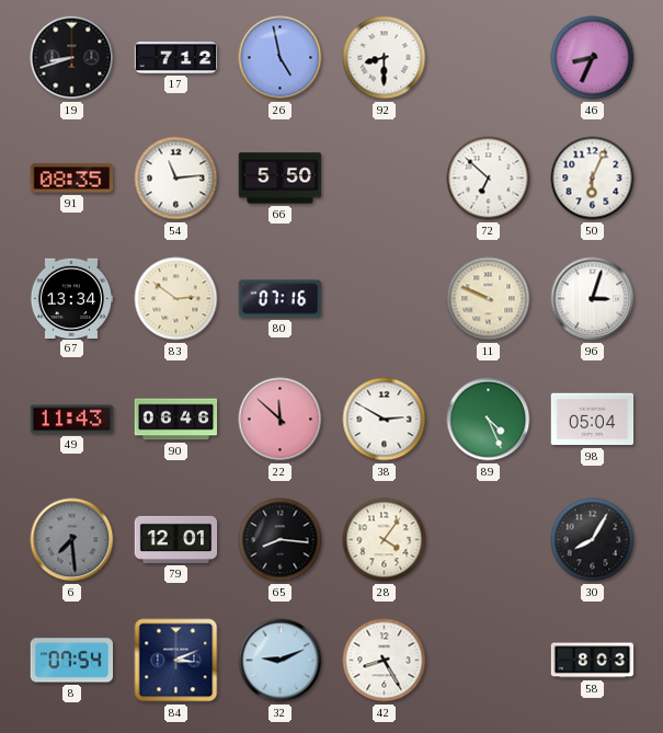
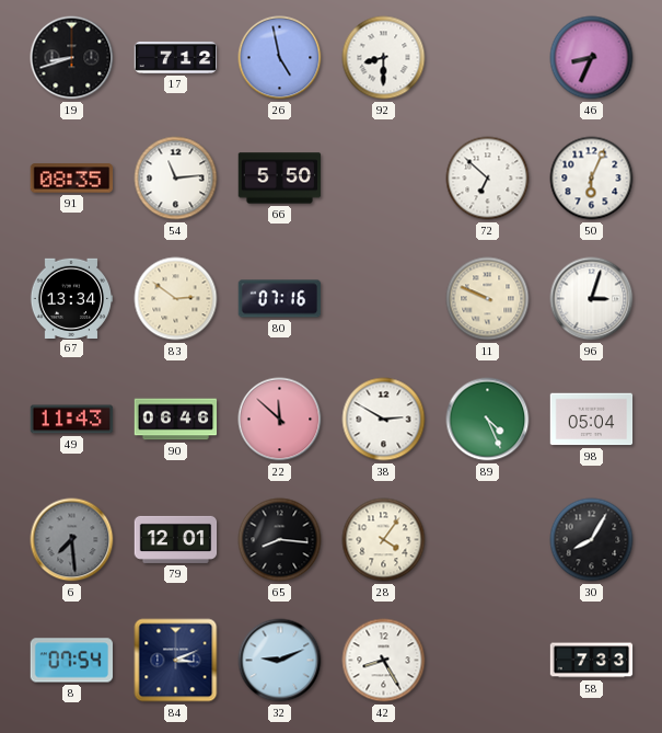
58: 8:03 -> 7:33
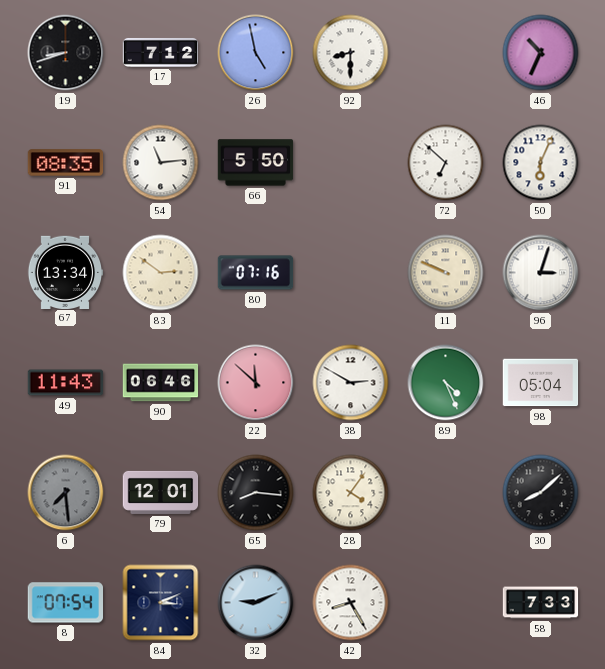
46: 8:34 -> 10:34
30: 8:05 -> 8:08
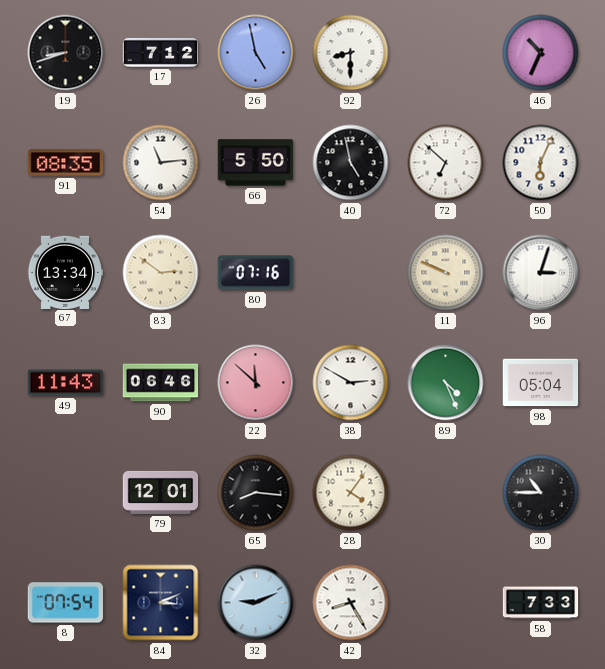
40: none -> 4:58
6: 7:29 -> none
30: 8:08 -> 10:45
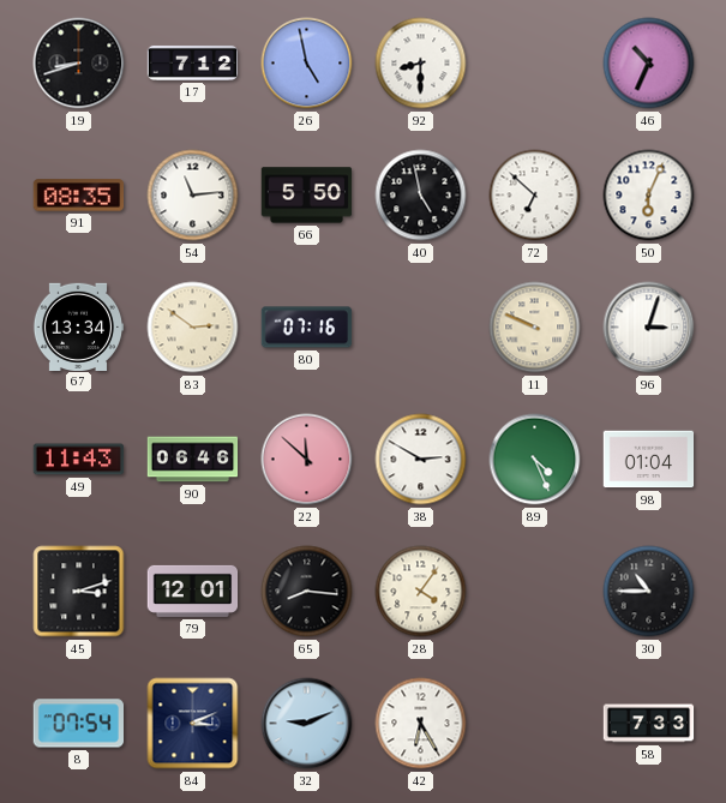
98: 05:04 -> 01:04
45: none -> 3:12
42: 8:25 -> 6:25
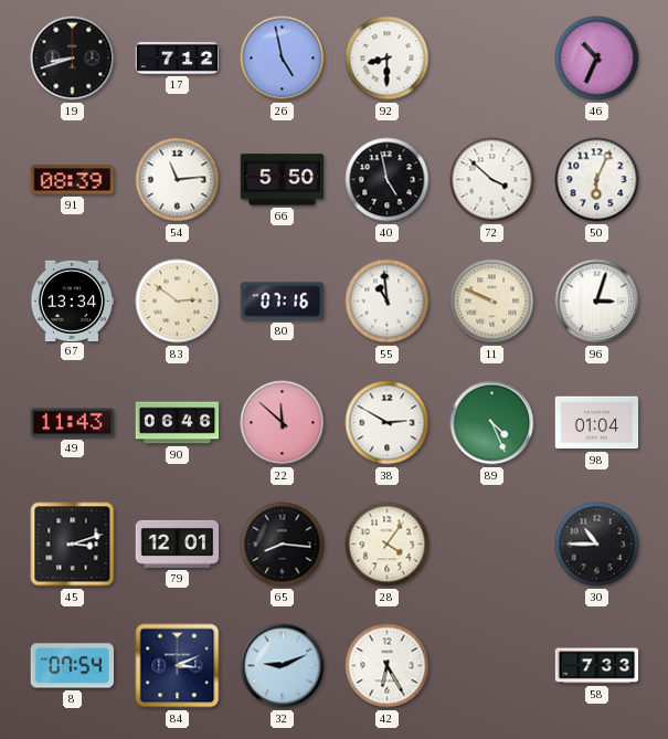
91: 08:35 -> 08:39
72: 6:52 -> 3:52
55: none -> 10:59
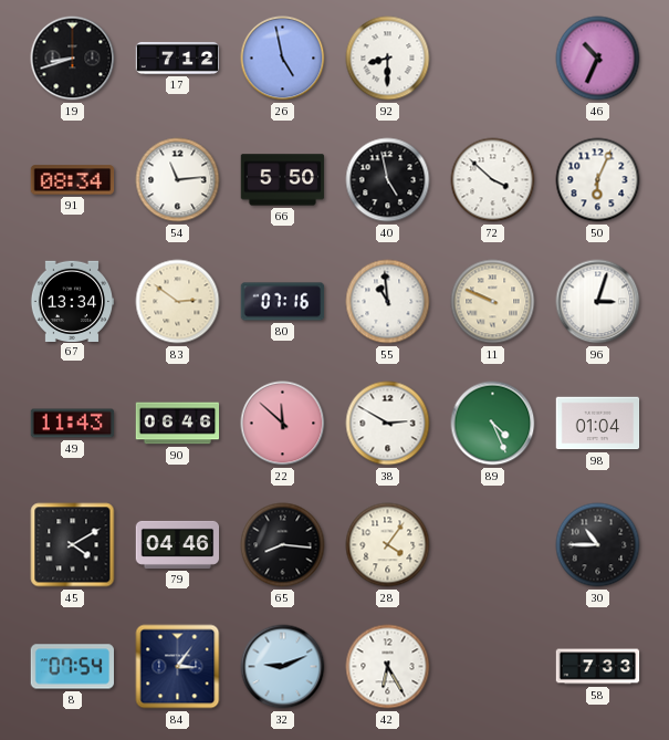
91: 08:39 -> 08:34
45: 3:12 -> 4:10
79: 12:01 -> 04:46
84: 3:11 -> 3:06
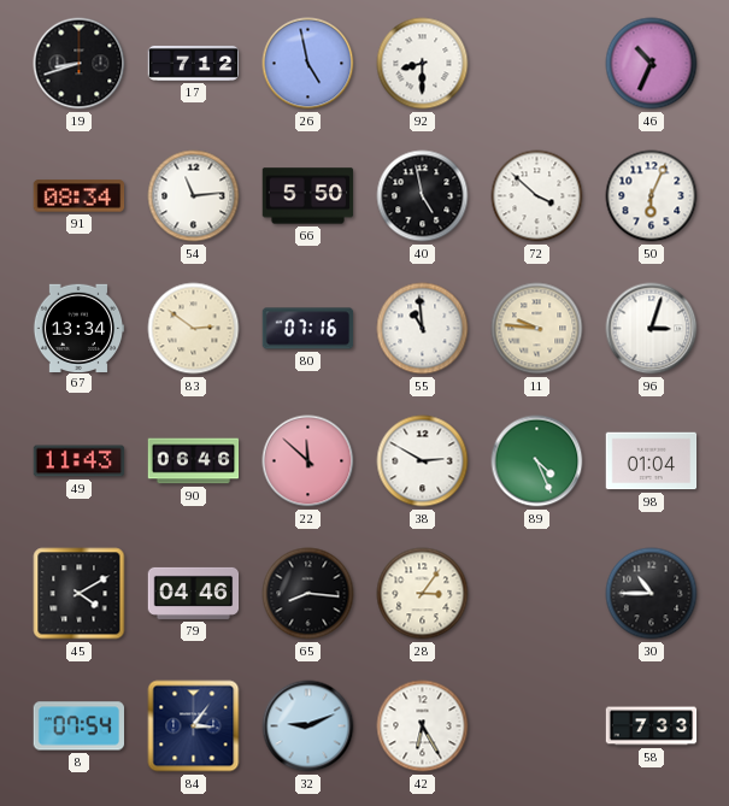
11: 9:49 -> 9:46
28: 4:06 -> 3:06
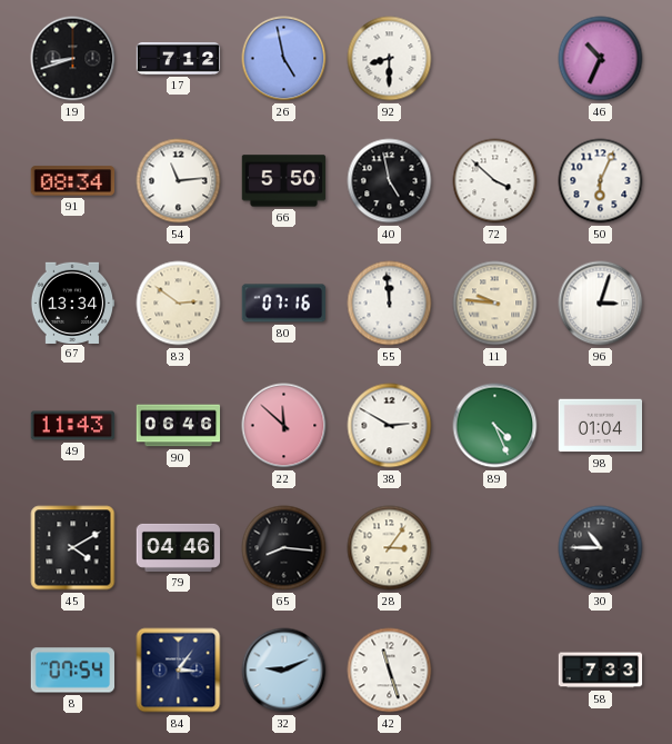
55: 10:59 -> 11:59
42: 6:25 -> 11:27
